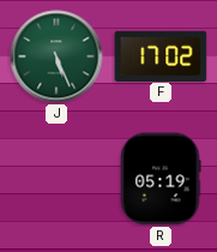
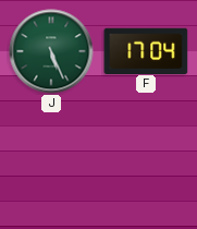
F: 17:02 -> 17:04
R: 05:19 -> none
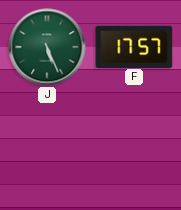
F: 17:04 -> 17:57
